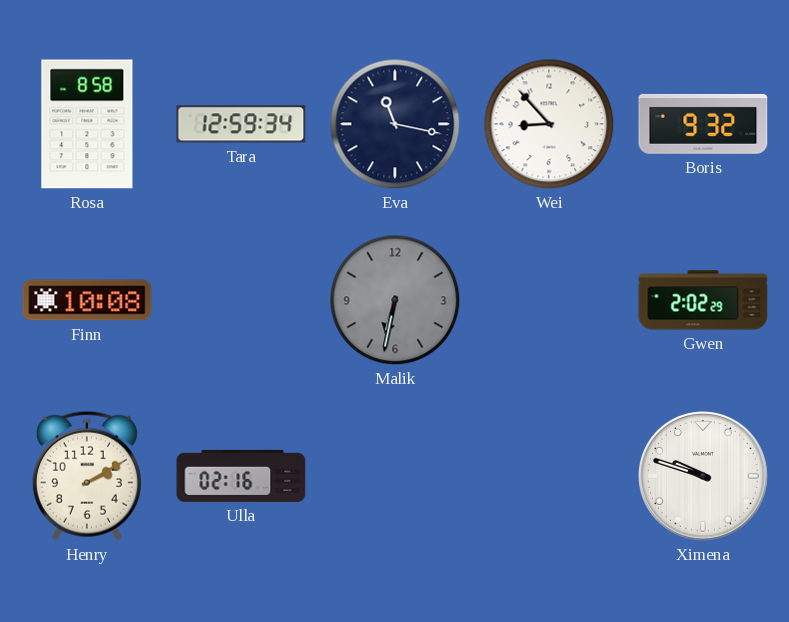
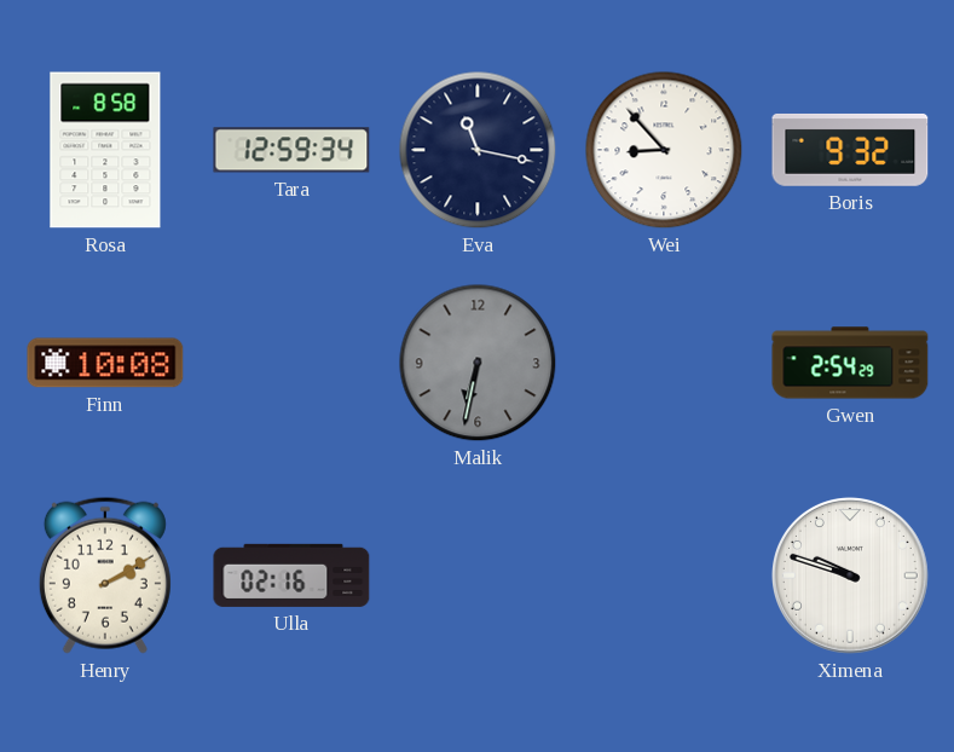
Gwen: 2:02 -> 2:54
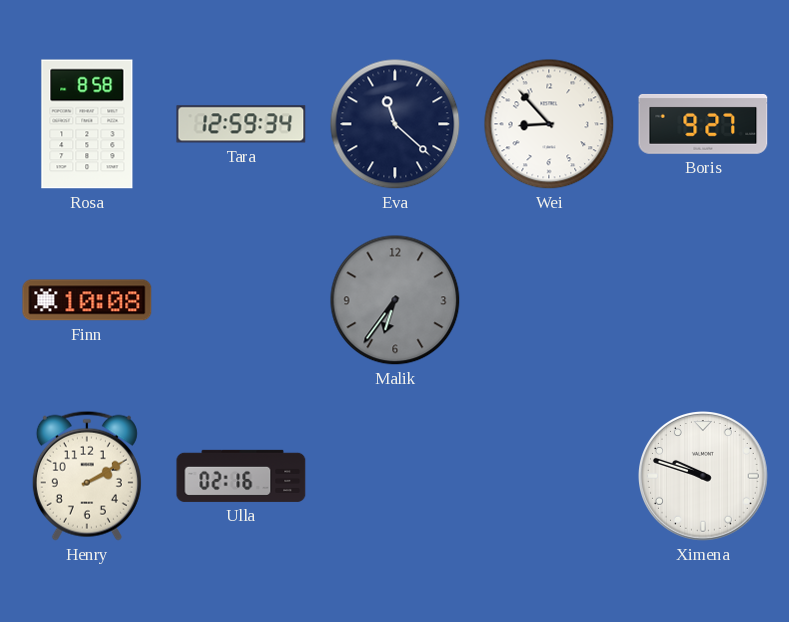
Eva: 11:17 -> 11:22
Boris: 9:32 -> 9:27
Malik: 6:32 -> 6:36
Gwen: 2:54 -> none
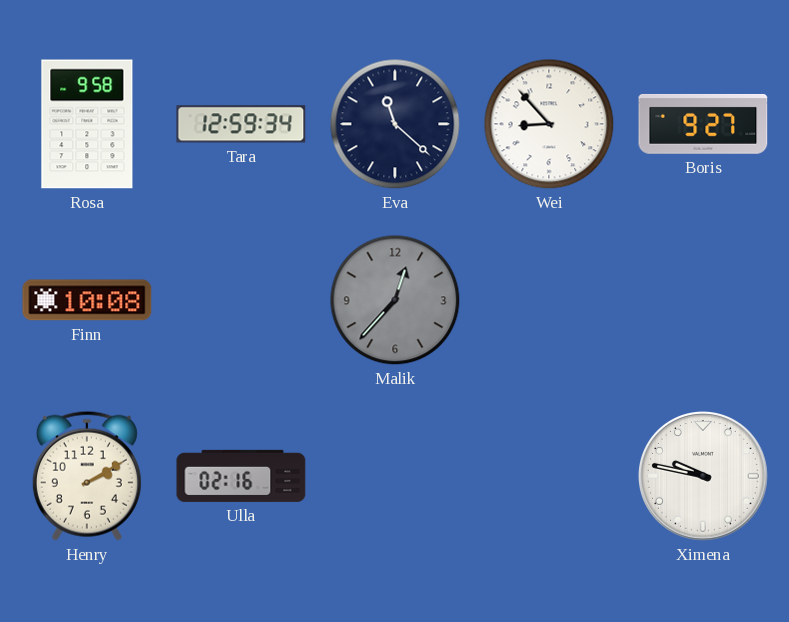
Rosa: 8:58 -> 9:58
Malik: 6:36 -> 12:37
Ximena: 9:48 -> 9:47
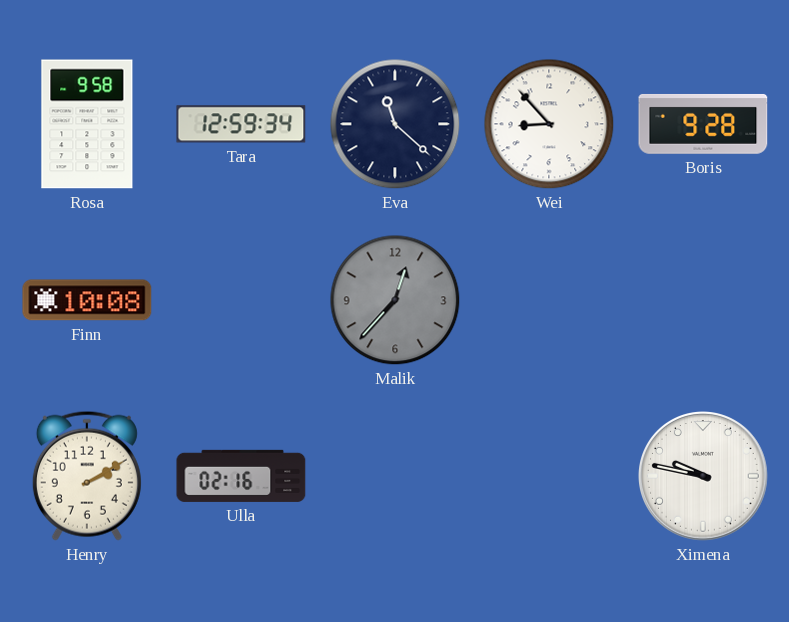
Boris: 9:27 -> 9:28
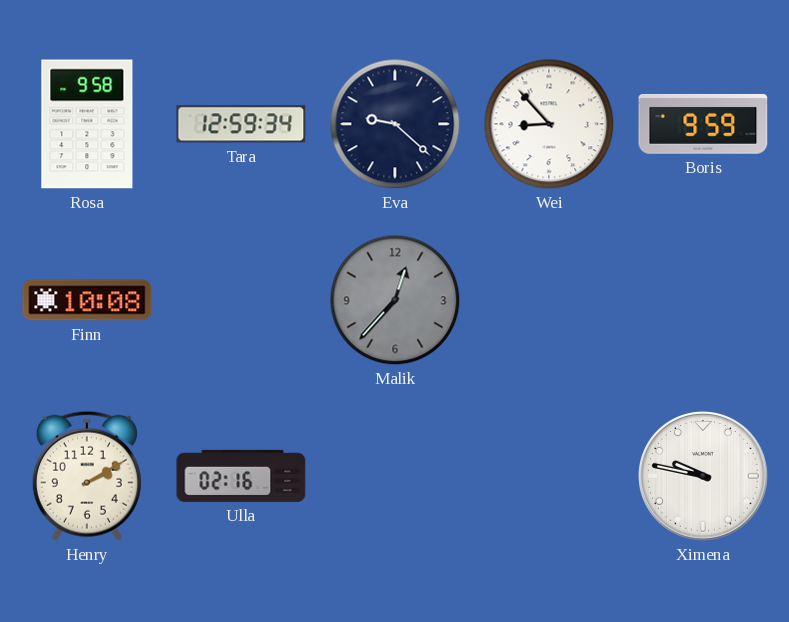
Eva: 11:22 -> 9:22
Boris: 9:28 -> 9:59
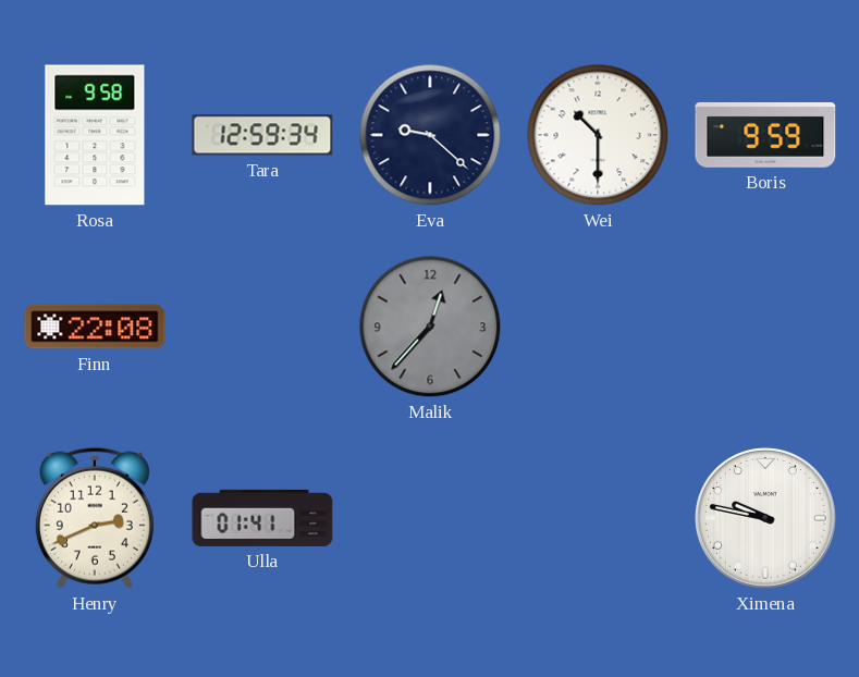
Wei: 8:53 -> 10:30
Finn: 10:08 -> 22:08
Henry: 2:10 -> 2:41
Ulla: 02:16 -> 01:41
